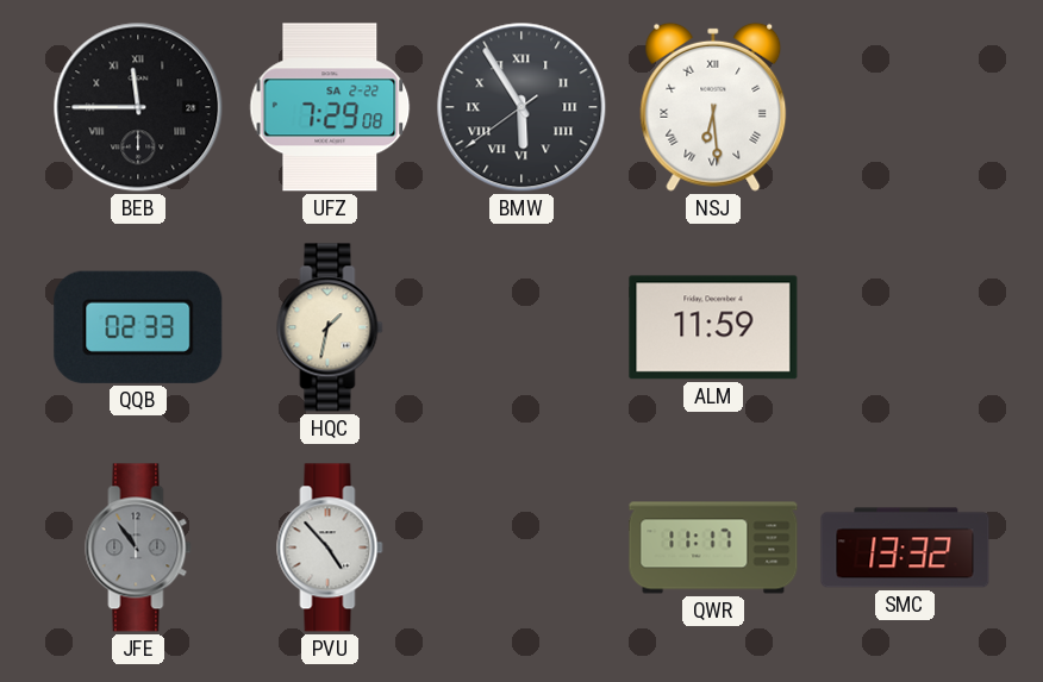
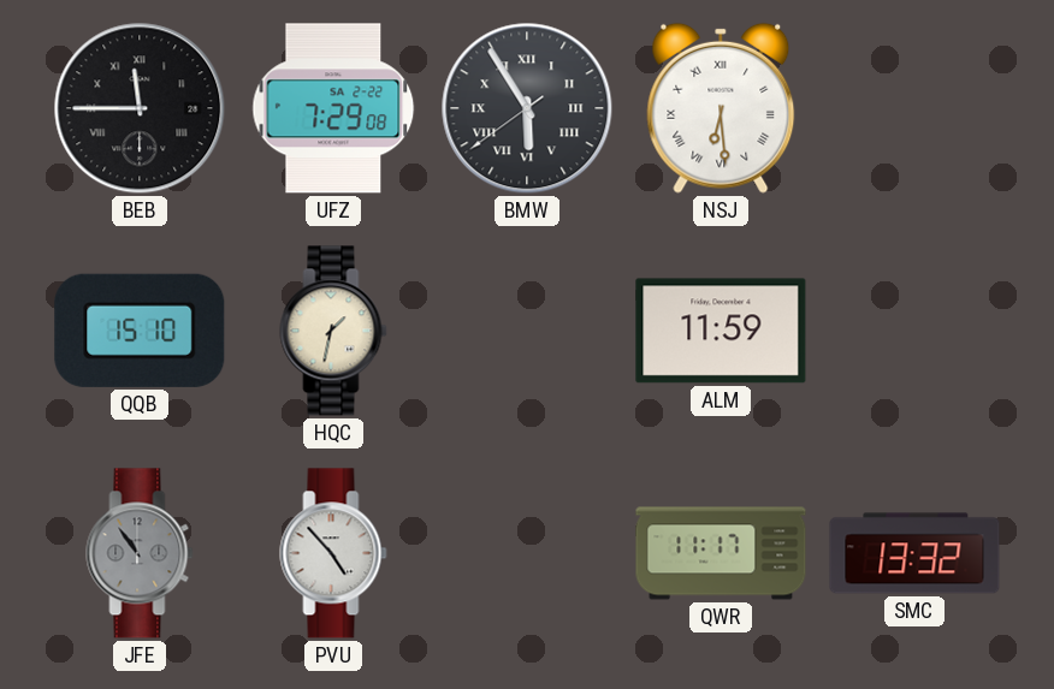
QQB: 02:33 -> 15:10
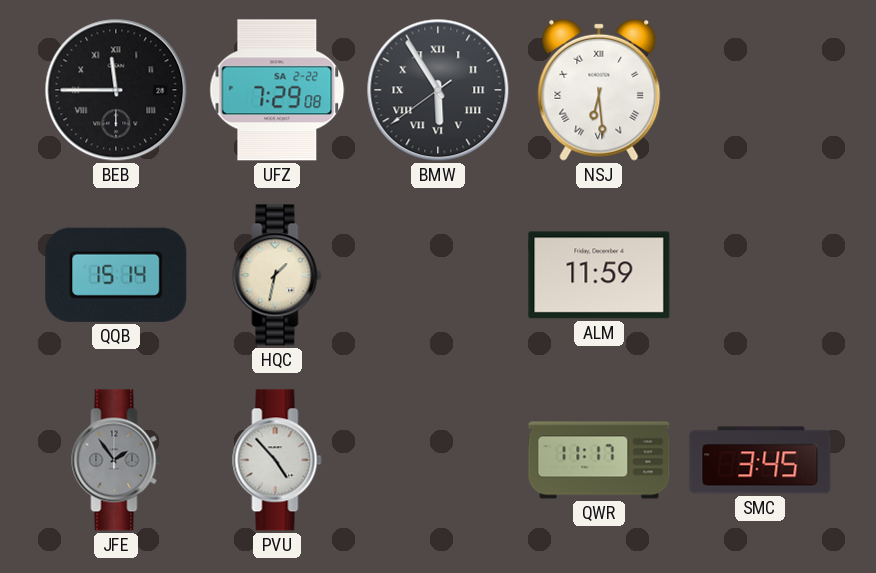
QQB: 15:10 -> 15:14
JFE: 10:54 -> 1:54
SMC: 13:32 -> 3:45
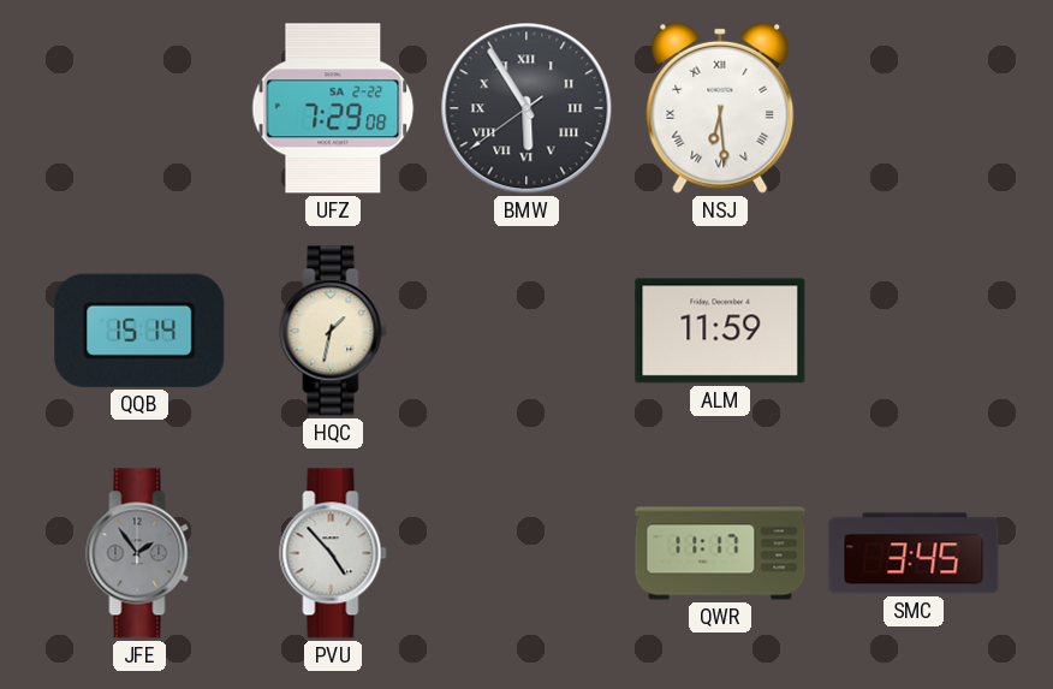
BEB: 11:45 -> none
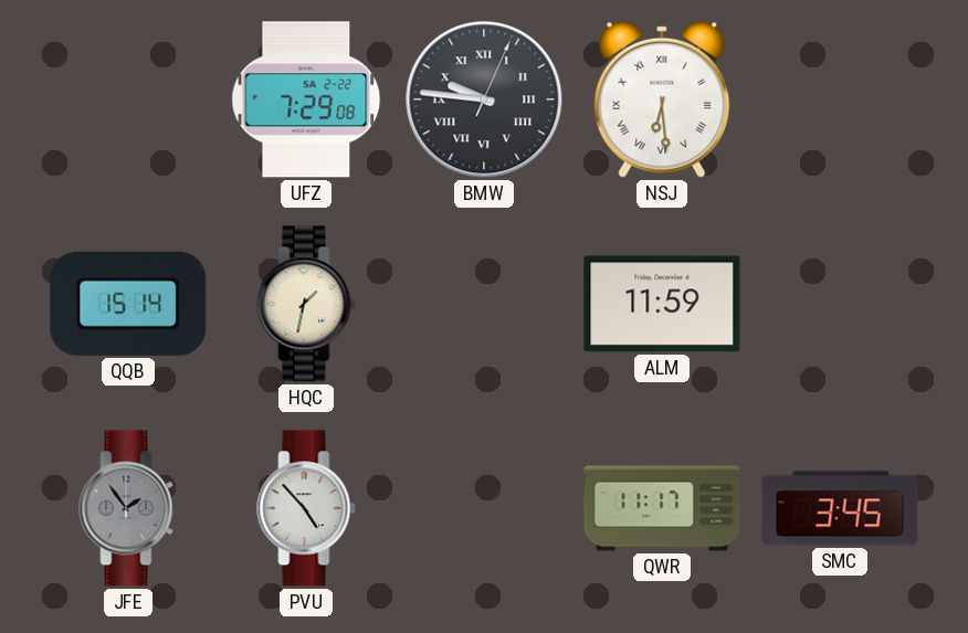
BMW: 5:54 -> 9:46
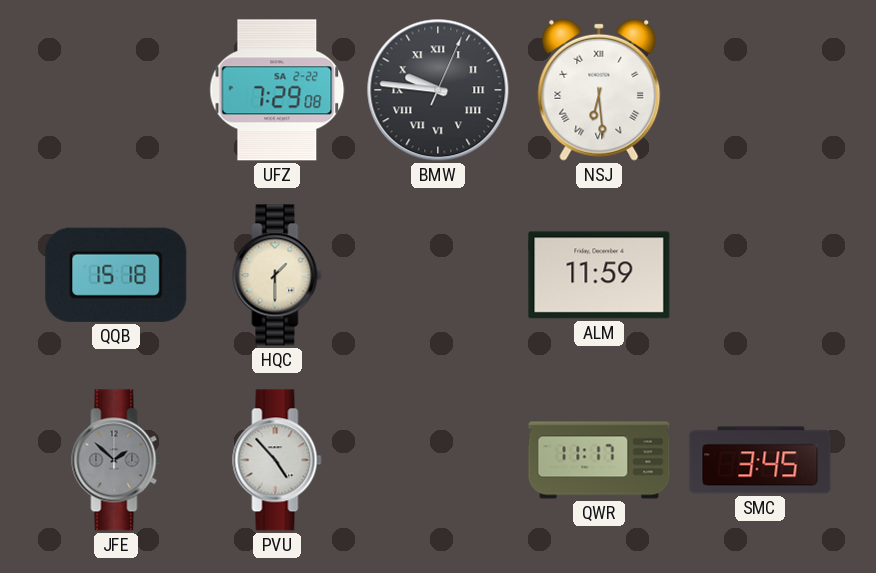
QQB: 15:14 -> 15:18
HQC: 1:32 -> 1:30
JFE: 1:54 -> 1:52
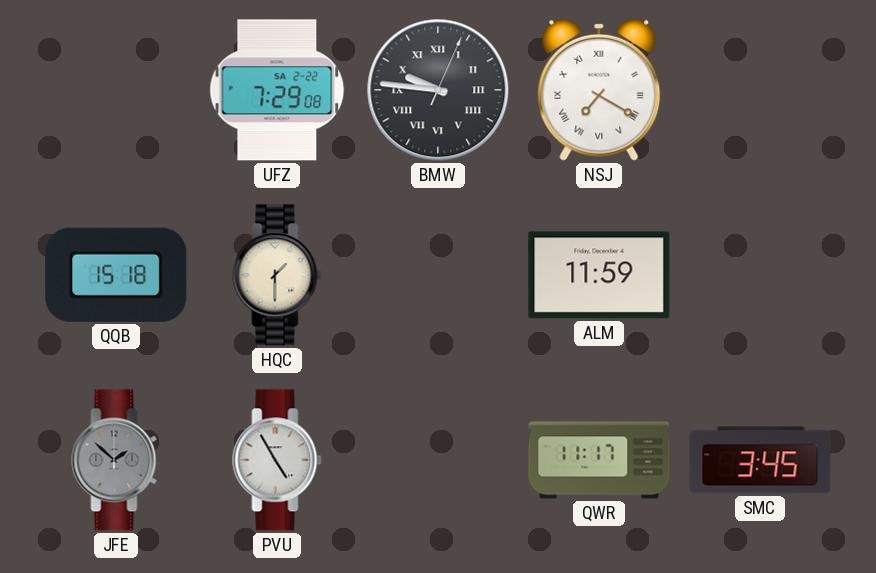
NSJ: 6:29 -> 7:20
PVU: 4:53 -> 4:55
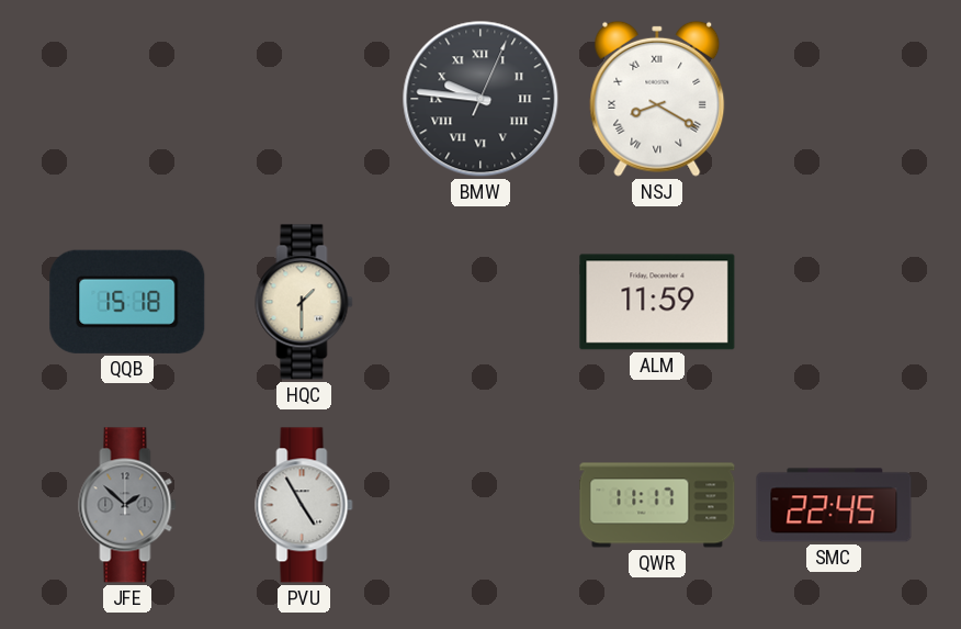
UFZ: 7:29 -> none
NSJ: 7:20 -> 8:20
SMC: 3:45 -> 22:45
